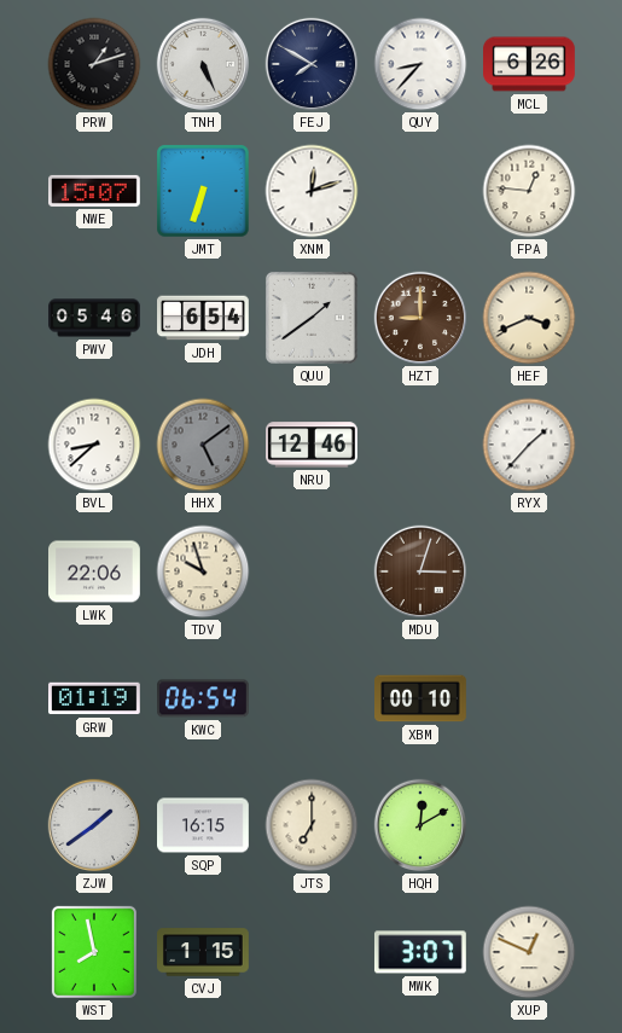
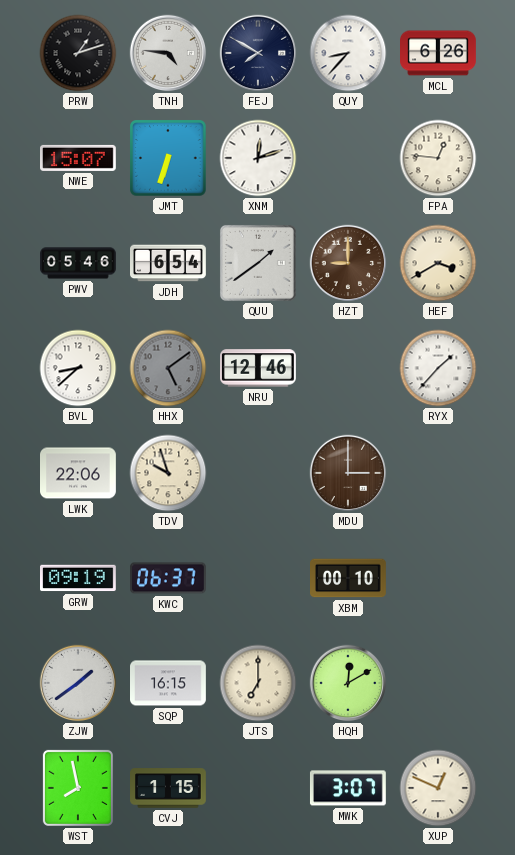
TNH: 5:26 -> 4:46
HEF: 3:41 -> 3:40
MDU: 3:03 -> 3:00
GRW: 01:19 -> 09:19
KWC: 06:54 -> 06:37
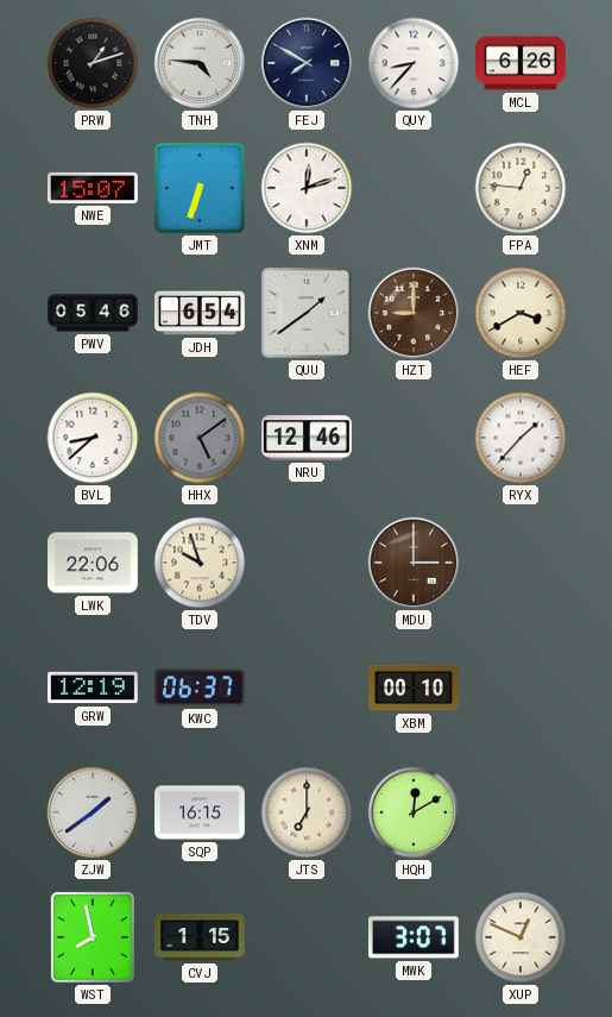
GRW: 09:19 -> 12:19
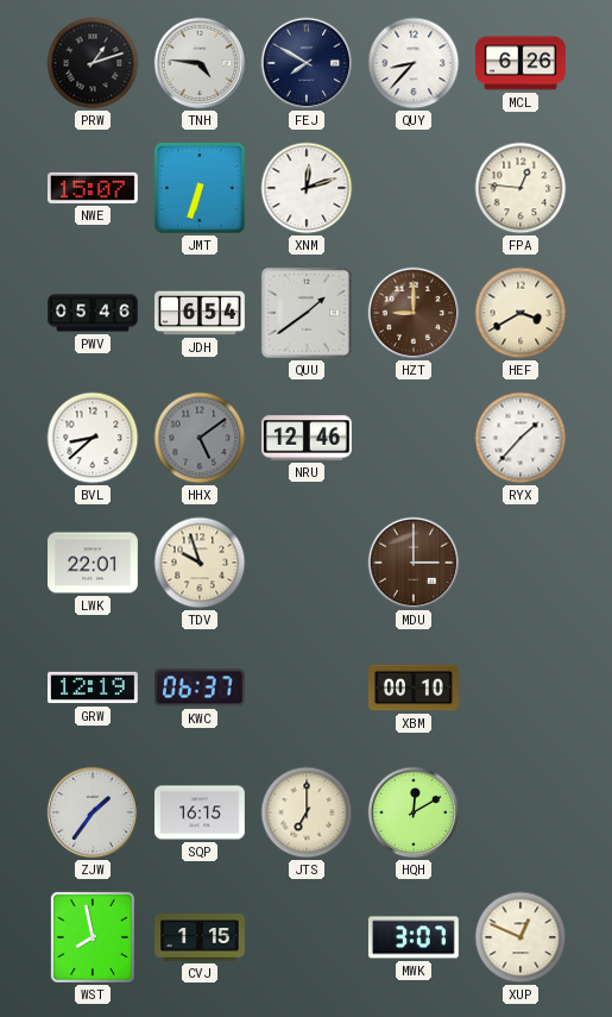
LWK: 22:06 -> 22:01
ZJW: 1:39 -> 1:36
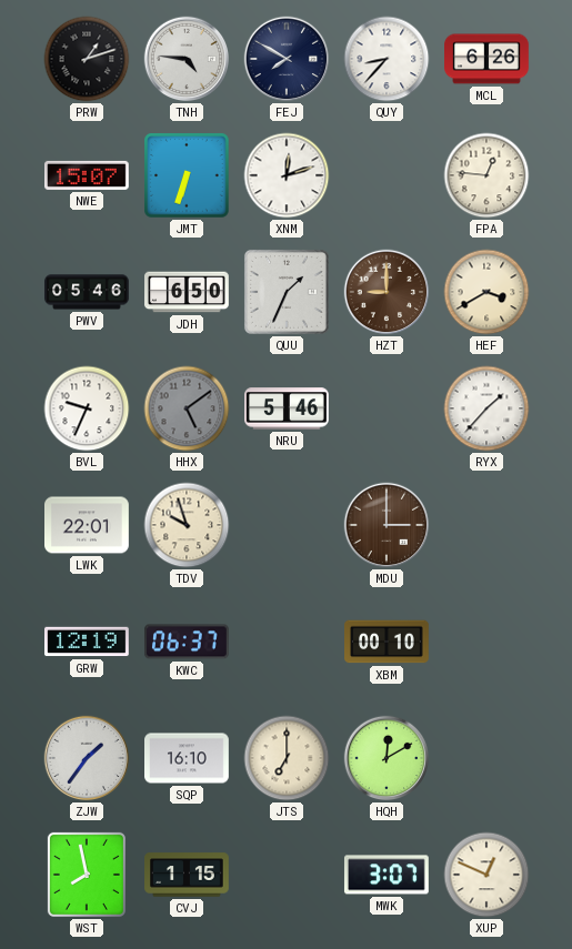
JDH: 6:54 -> 6:50
QUU: 1:39 -> 1:34
BVL: 8:38 -> 9:34
NRU: 12:46 -> 5:46
SQP: 16:15 -> 16:10
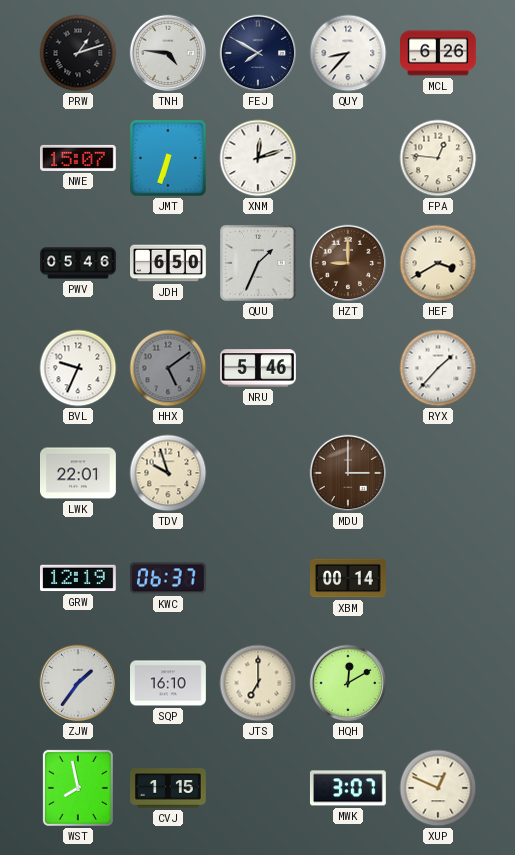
XBM: 00:10 -> 00:14
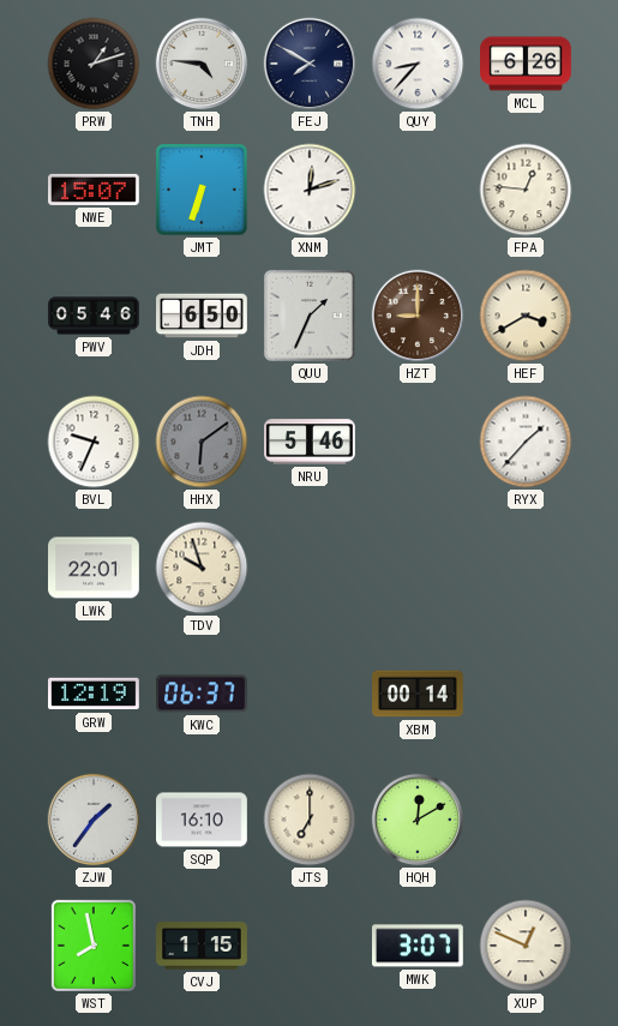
HHX: 5:09 -> 6:09
MDU: 3:00 -> none
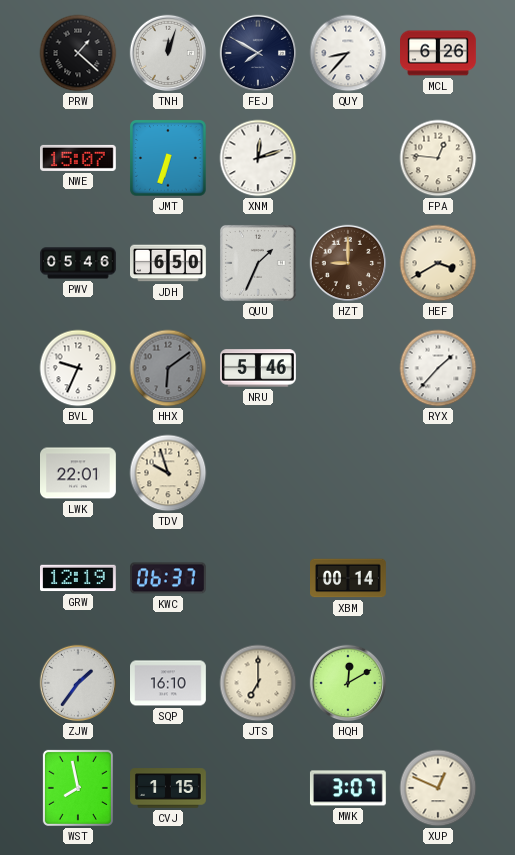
PRW: 1:12 -> 1:22
TNH: 4:46 -> 12:03
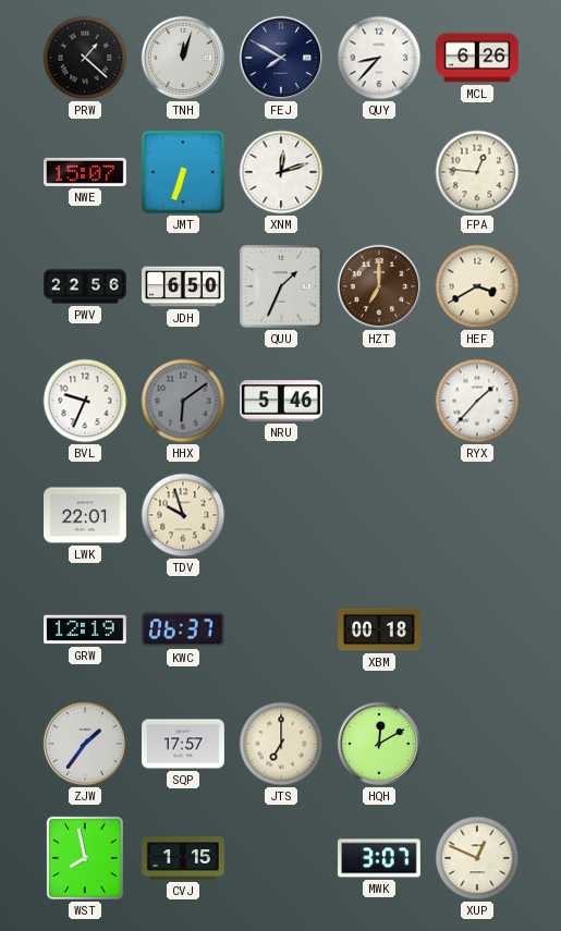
PWV: 05:46 -> 22:56
HZT: 9:00 -> 7:00
XBM: 00:14 -> 00:18
SQP: 16:10 -> 17:57
